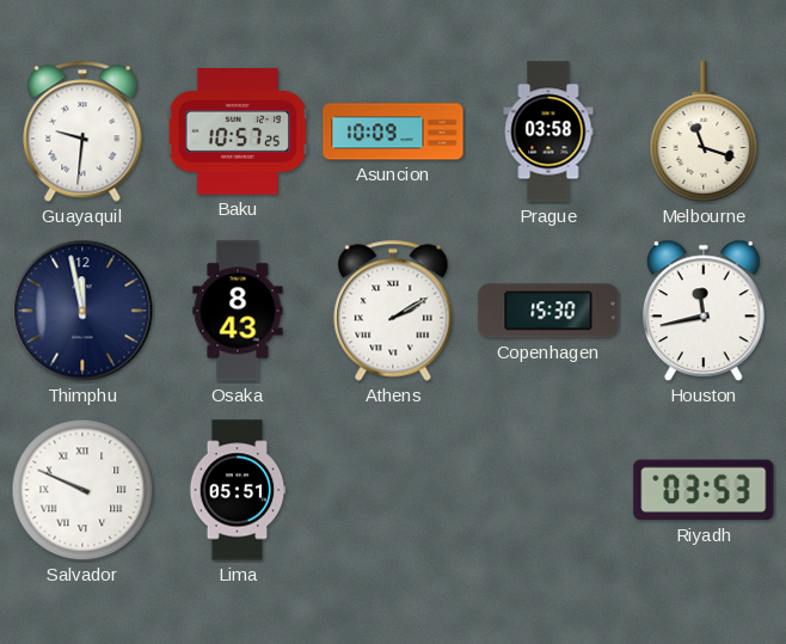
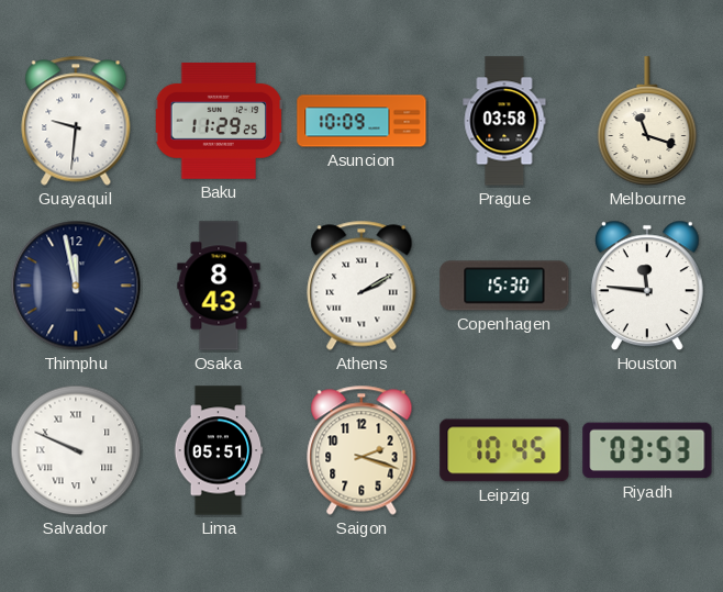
Baku: 10:57 -> 11:29
Houston: 11:43 -> 11:46
Saigon: none -> 2:18
Leipzig: none -> 10:45
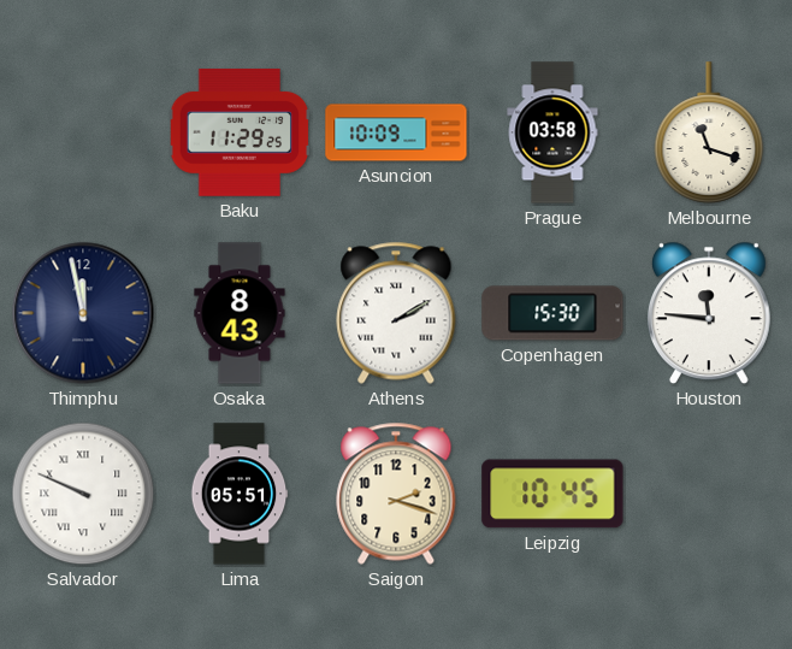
Guayaquil: 9:31 -> none
Riyadh: 03:53 -> none
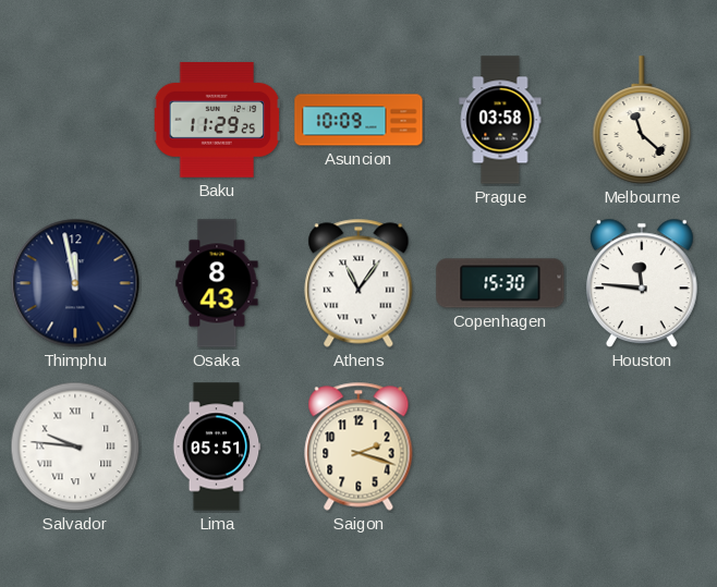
Melbourne: 11:18 -> 11:22
Athens: 2:10 -> 11:06
Salvador: 9:49 -> 9:46
Leipzig: 10:45 -> none
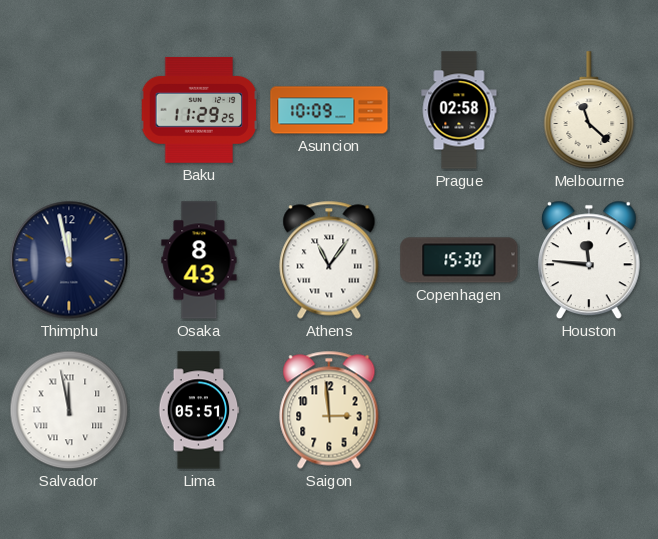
Prague: 03:58 -> 02:58
Salvador: 9:46 -> 11:58
Saigon: 2:18 -> 2:59
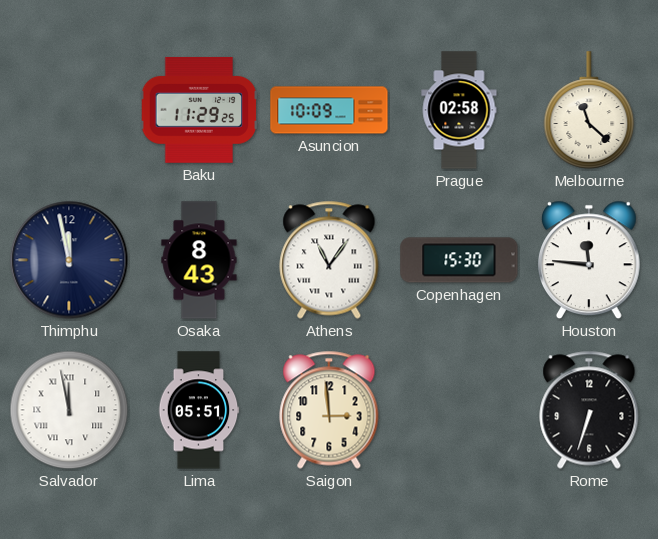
Rome: none -> 6:33
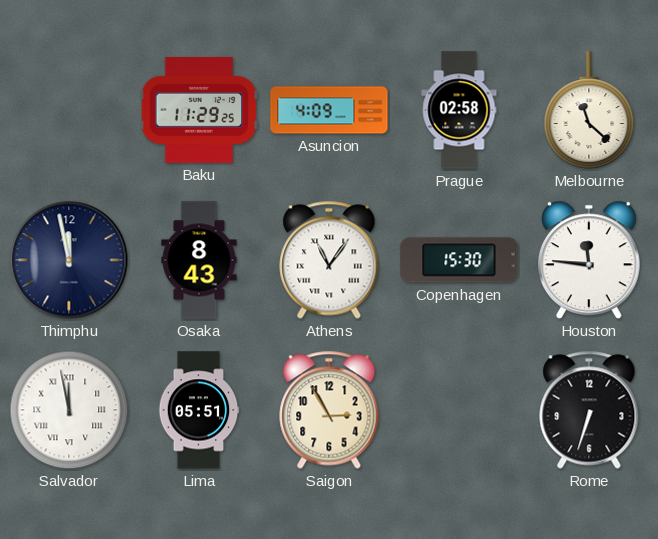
Asuncion: 10:09 -> 4:09
Saigon: 2:59 -> 2:55
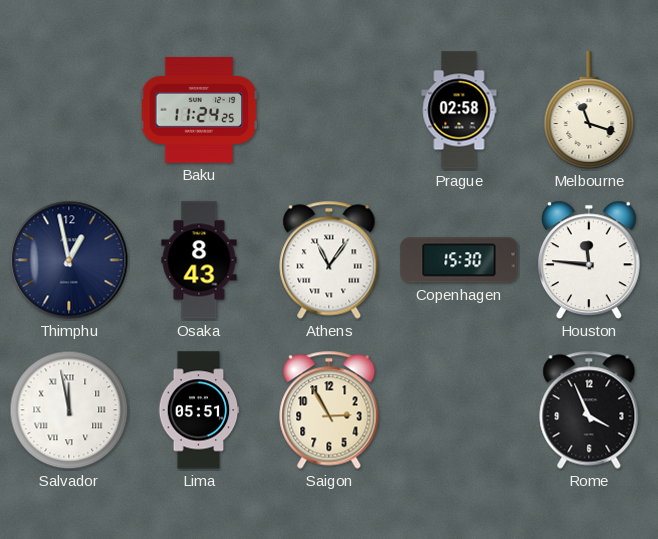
Baku: 11:29 -> 11:24
Asuncion: 4:09 -> none
Melbourne: 11:22 -> 11:18
Thimphu: 11:58 -> 12:58
Rome: 6:33 -> 3:56
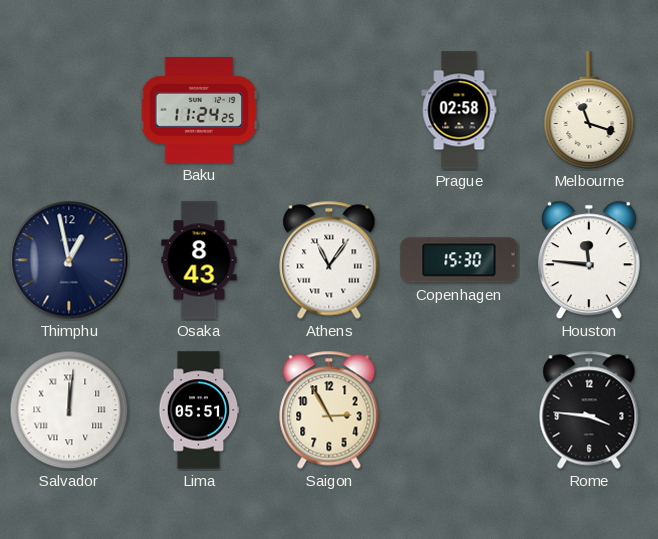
Salvador: 11:58 -> 12:01
Rome: 3:56 -> 3:46
